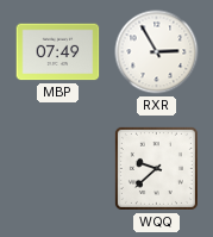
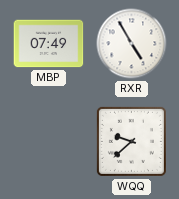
RXR: 2:55 -> 4:55
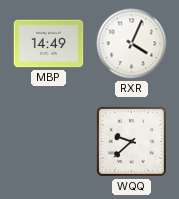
MBP: 07:49 -> 14:49
RXR: 4:55 -> 4:04
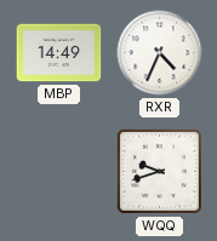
RXR: 4:04 -> 4:34
WQQ: 9:38 -> 9:42
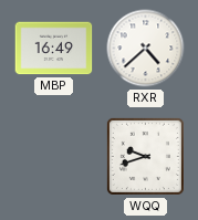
MBP: 14:49 -> 16:49
RXR: 4:34 -> 4:38
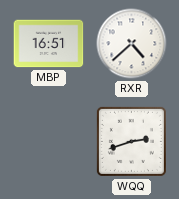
MBP: 16:49 -> 16:51
WQQ: 9:42 -> 2:42
